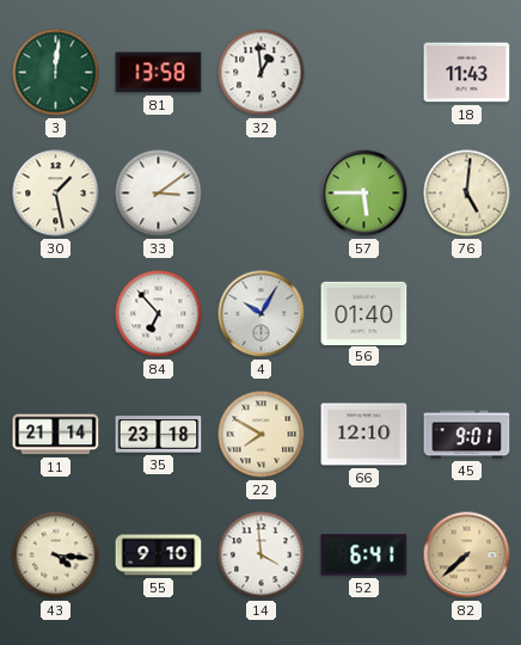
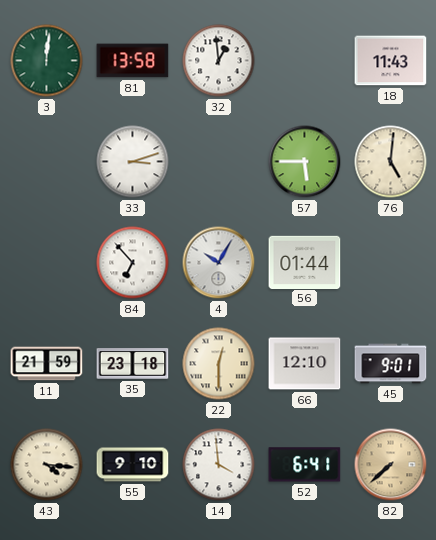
30: 1:28 -> none
33: 3:09 -> 3:12
56: 01:40 -> 01:44
11: 21:14 -> 21:59
22: 7:50 -> 12:30
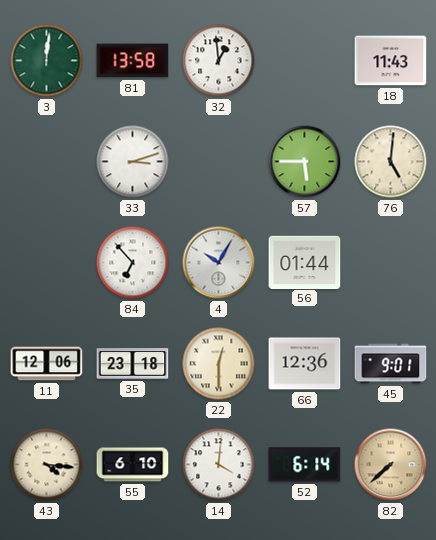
11: 21:59 -> 12:06
66: 12:10 -> 12:36
55: 9:10 -> 6:10
14: 3:59 -> 4:01
52: 6:41 -> 6:14
